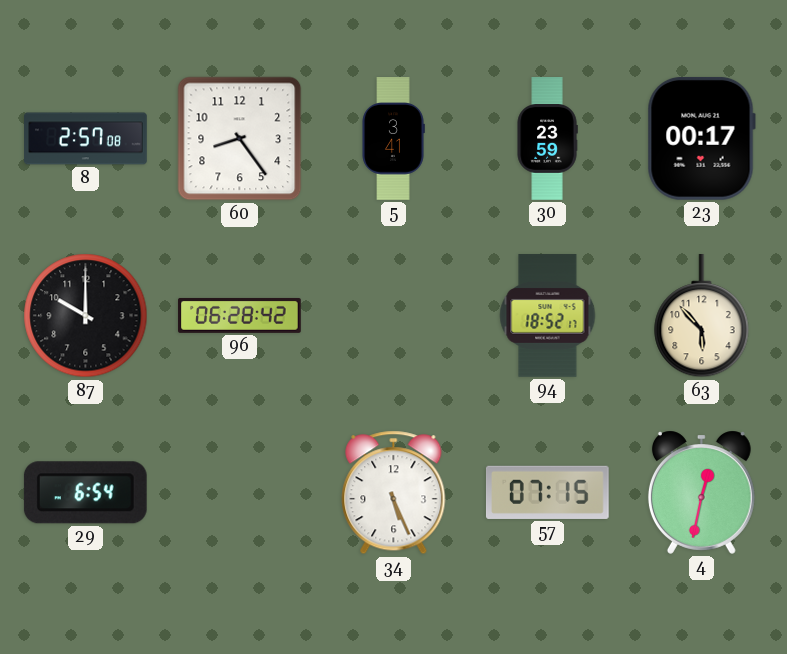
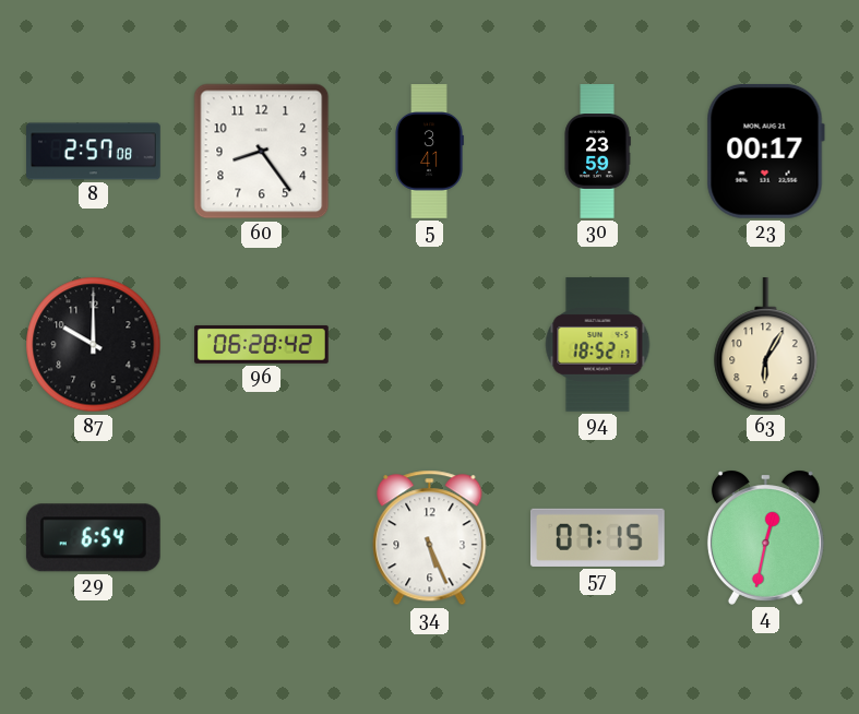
63: 5:53 -> 6:05
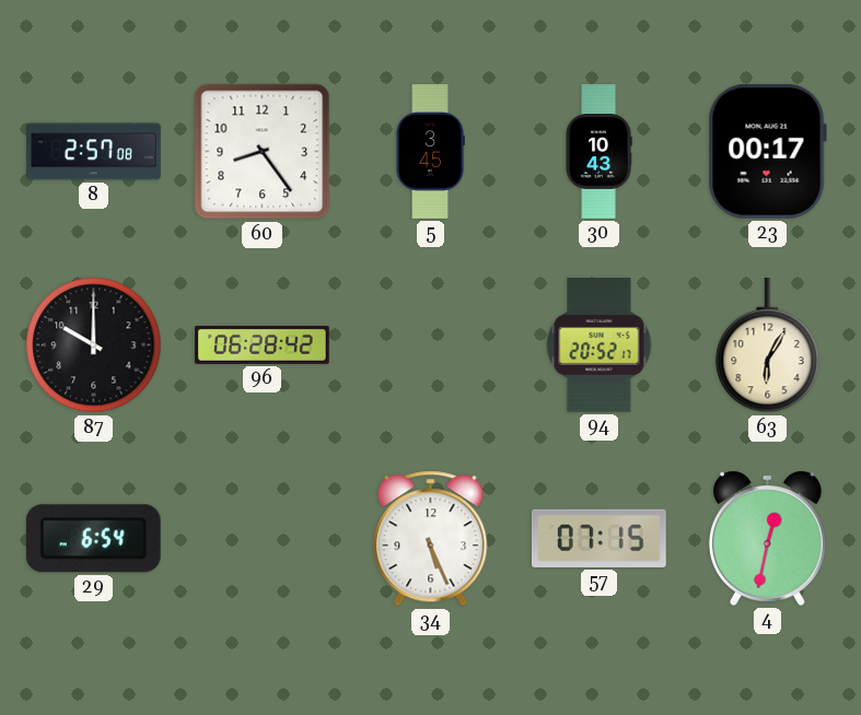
5: 3:41 -> 3:45
30: 23:59 -> 10:43
94: 18:52 -> 20:52
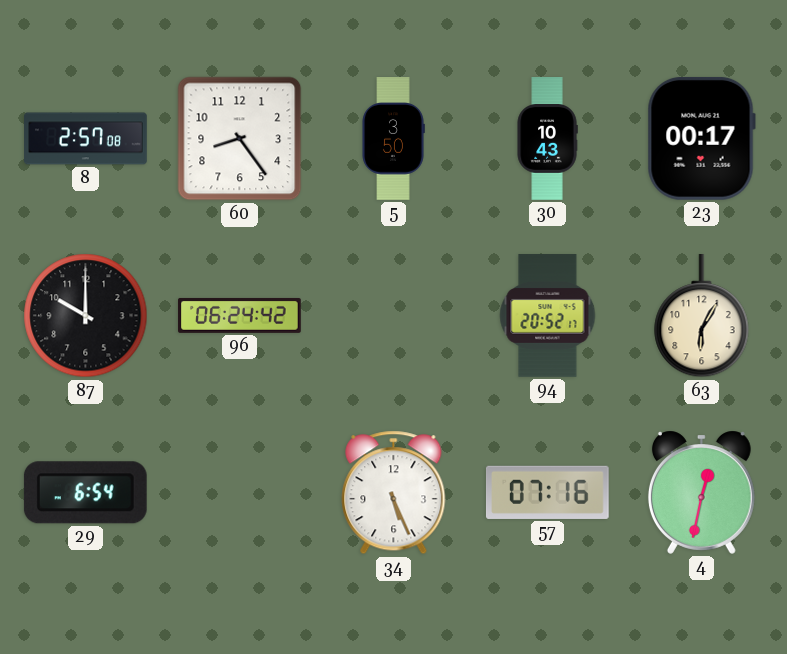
5: 3:45 -> 3:50
96: 06:28 -> 06:24
57: 07:15 -> 07:16
